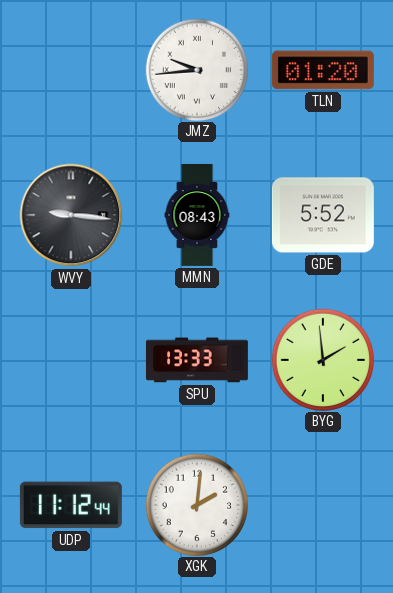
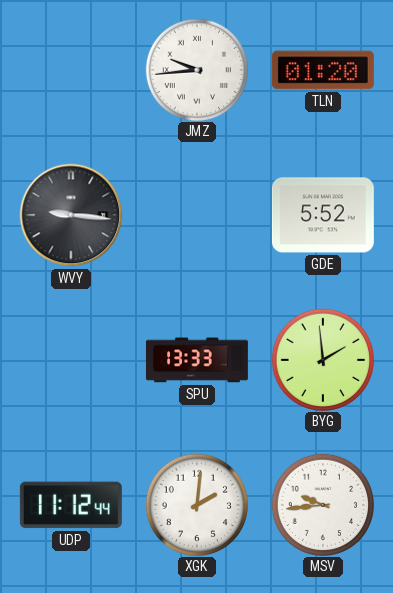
MMN: 08:43 -> none
MSV: none -> 9:44
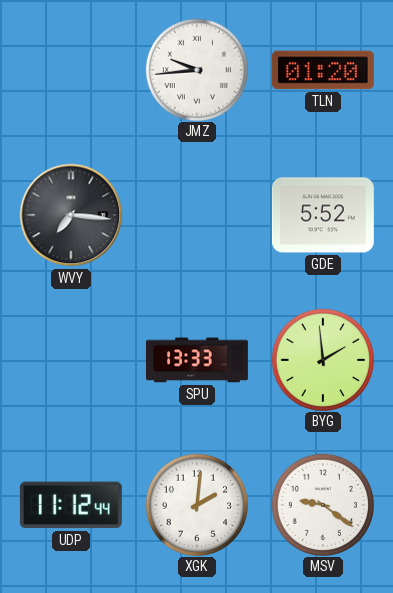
WVY: 9:16 -> 7:16
MSV: 9:44 -> 9:21
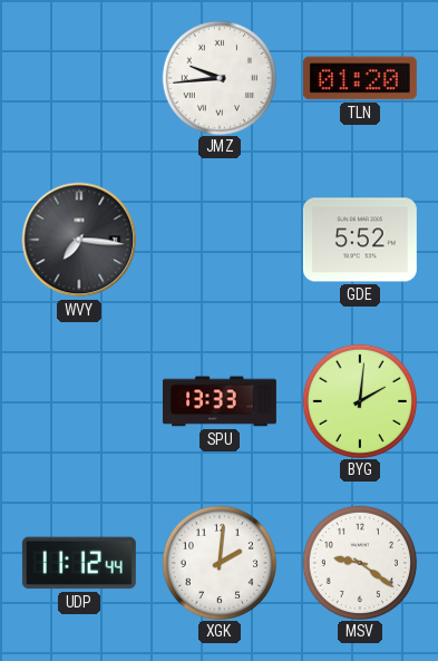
BYG: 1:59 -> 2:01
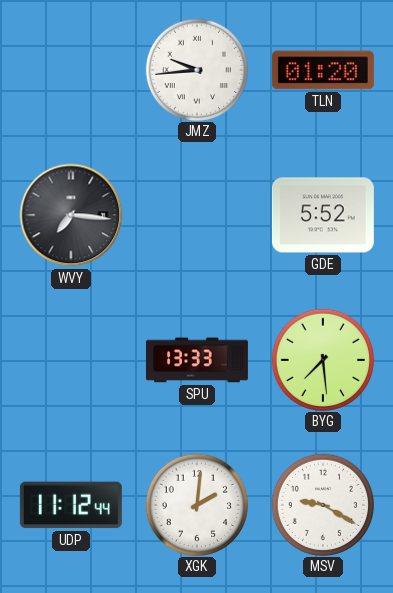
BYG: 2:01 -> 7:29
MSV: 9:21 -> 9:20
